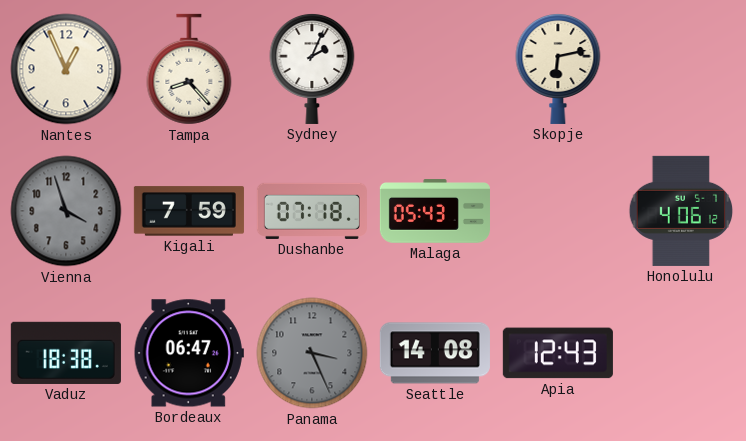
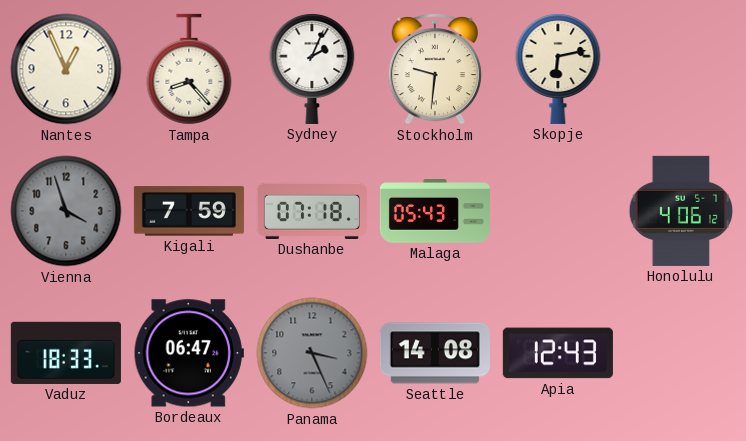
Stockholm: none -> 9:31
Vaduz: 18:38 -> 18:33
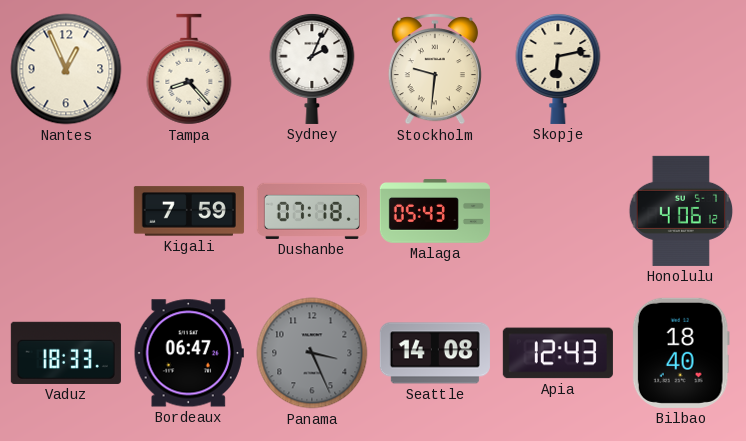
Vienna: 3:57 -> none
Bilbao: none -> 18:40
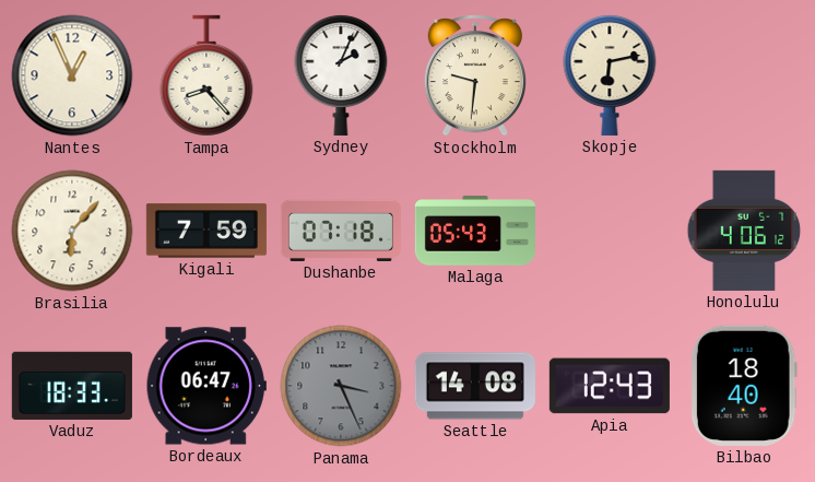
Brasilia: none -> 6:07
